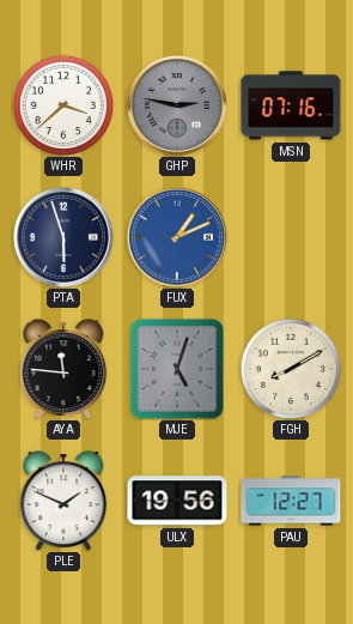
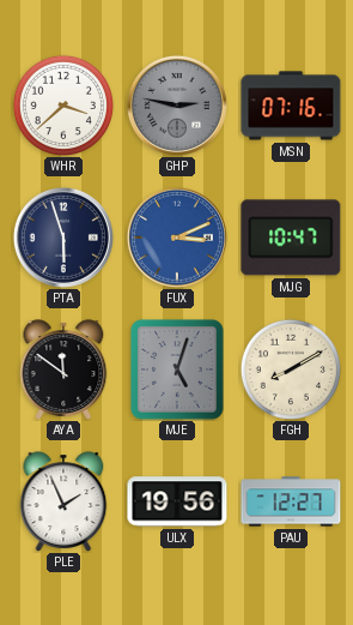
FUX: 1:11 -> 3:11
MJG: none -> 10:47
AYA: 11:46 -> 11:51
PLE: 1:49 -> 1:56
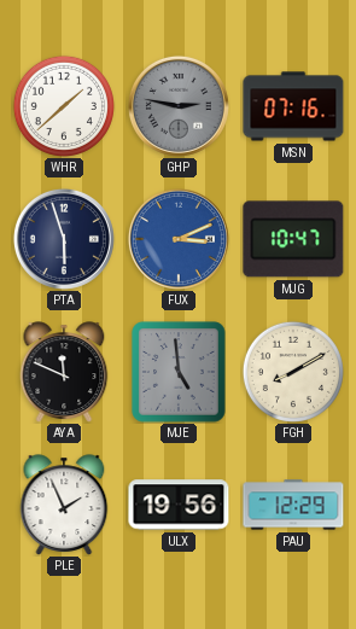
WHR: 3:38 -> 1:38
AYA: 11:51 -> 11:49
MJE: 5:03 -> 4:59
PAU: 12:27 -> 12:29
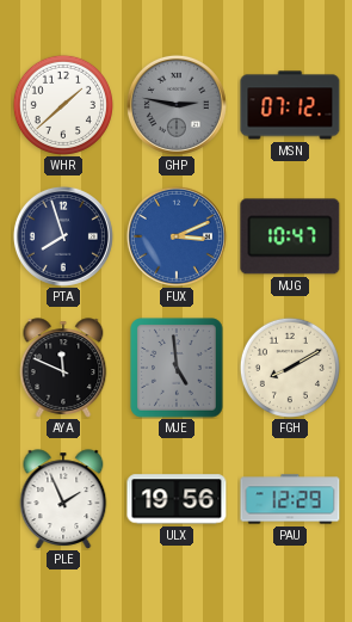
MSN: 07:16 -> 07:12
PTA: 5:57 -> 7:57
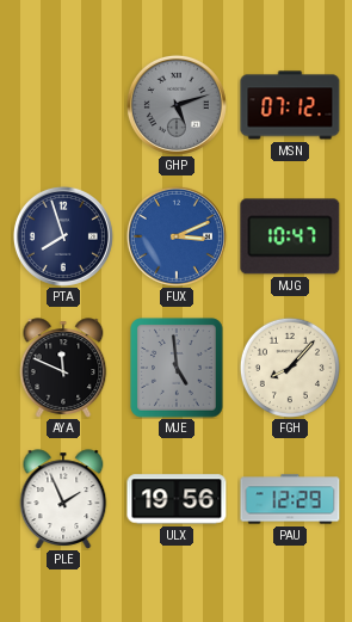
WHR: 1:38 -> none
GHP: 2:47 -> 5:12
FGH: 8:10 -> 8:07
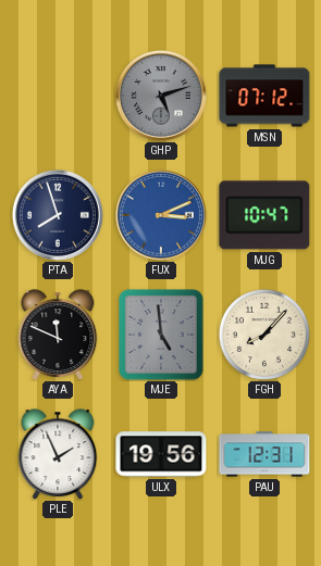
PAU: 12:29 -> 12:31
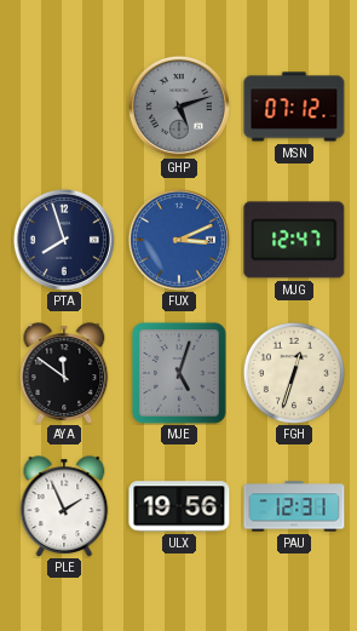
MJG: 10:47 -> 12:47
AYA: 11:49 -> 11:51
MJE: 4:59 -> 5:03
FGH: 8:07 -> 12:33
